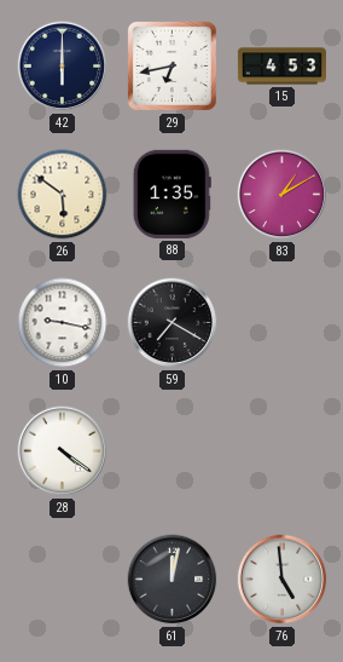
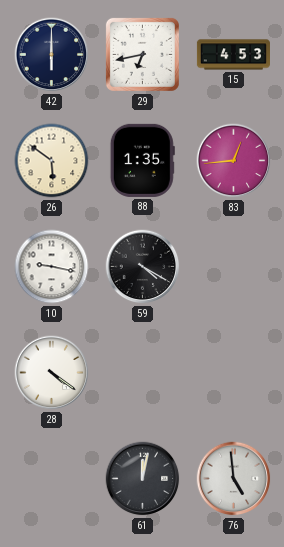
83: 1:10 -> 12:44
59: 7:20 -> 4:20
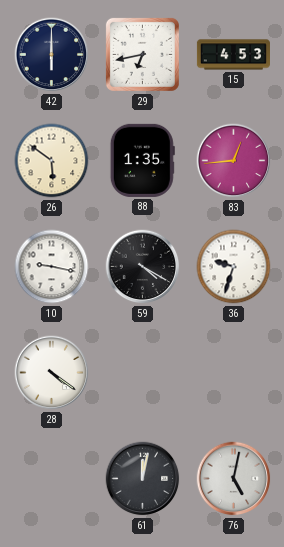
36: none -> 9:33
76: 4:59 -> 5:02
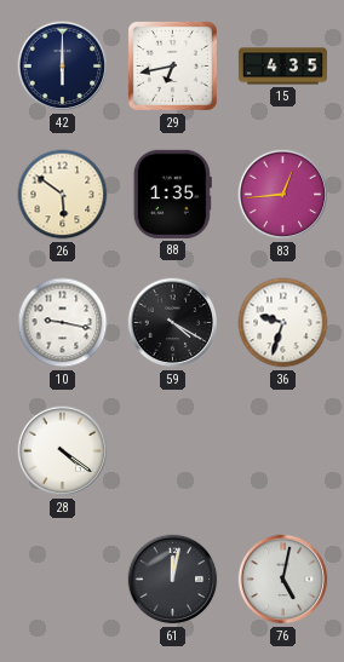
15: 4:53 -> 4:35
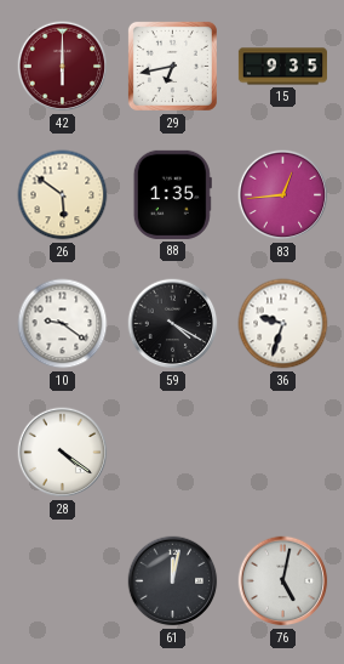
42 dial: navy -> burgundy
15: 4:35 -> 9:35
10: 9:17 -> 9:21
